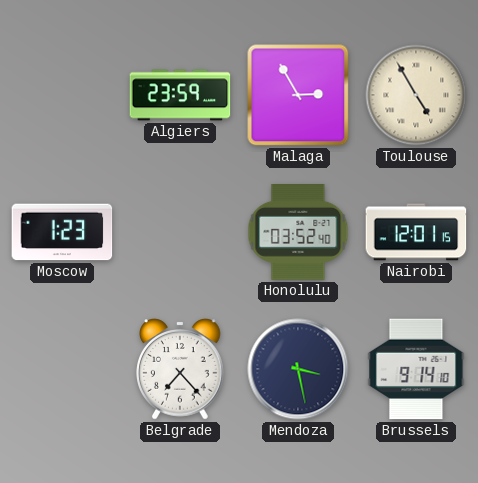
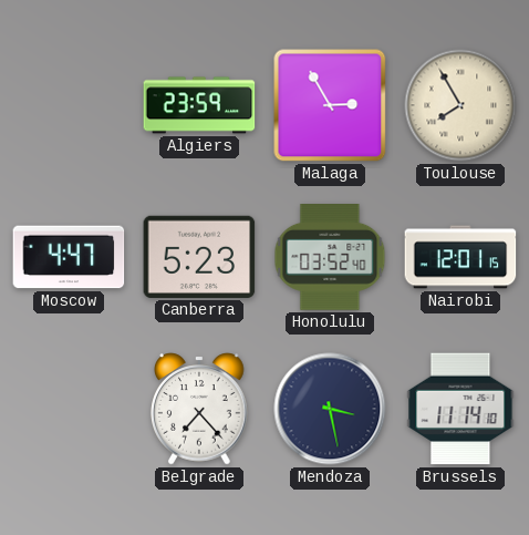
Toulouse: 4:55 -> 7:55
Moscow: 1:23 -> 4:47
Canberra: none -> 5:23
Brussels: 9:14 -> 11:14
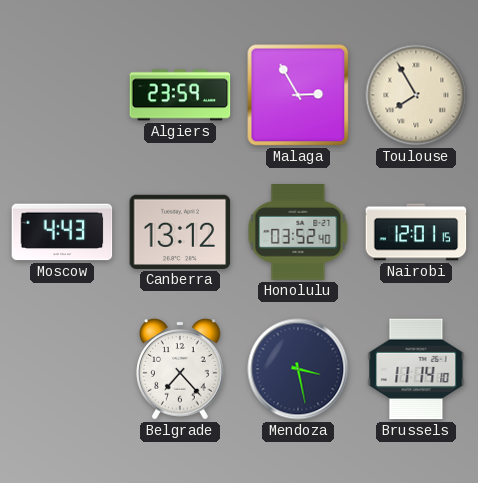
Moscow: 4:47 -> 4:43
Canberra: 5:23 -> 13:12
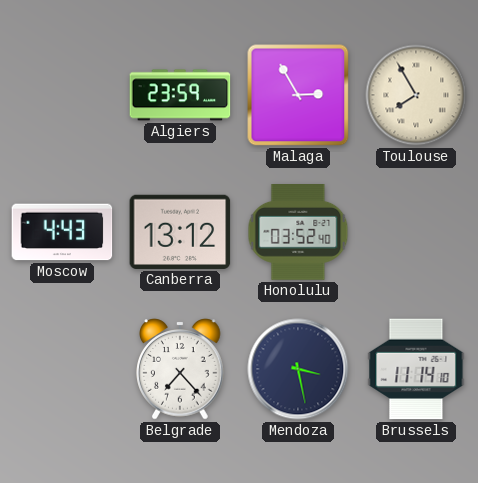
Nairobi: 12:01 -> none
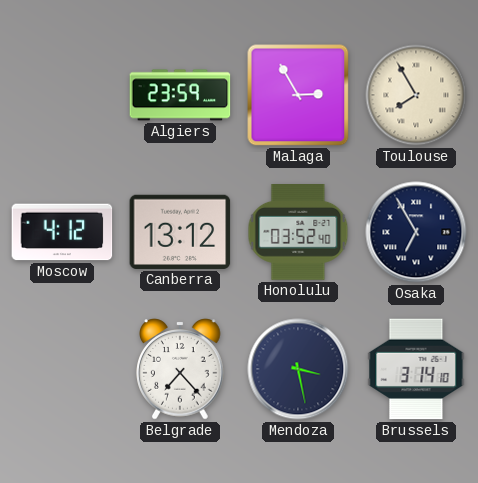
Moscow: 4:43 -> 4:12
Osaka: none -> 6:55
Brussels: 11:14 -> 3:14
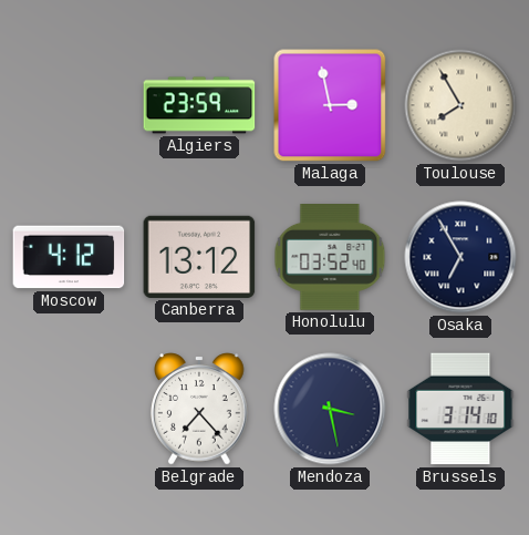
Malaga: 2:55 -> 2:58
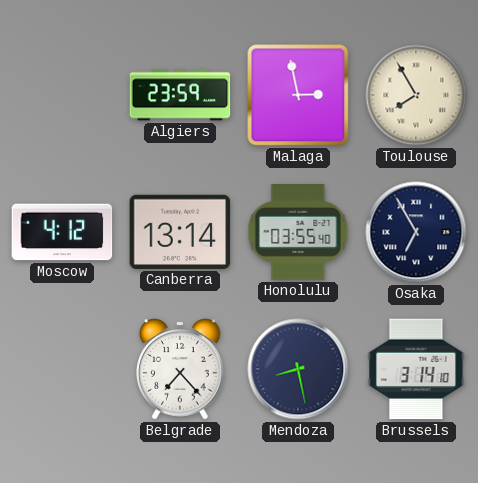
Canberra: 13:12 -> 13:14
Honolulu: 03:52 -> 03:55
Mendoza: 3:28 -> 8:28
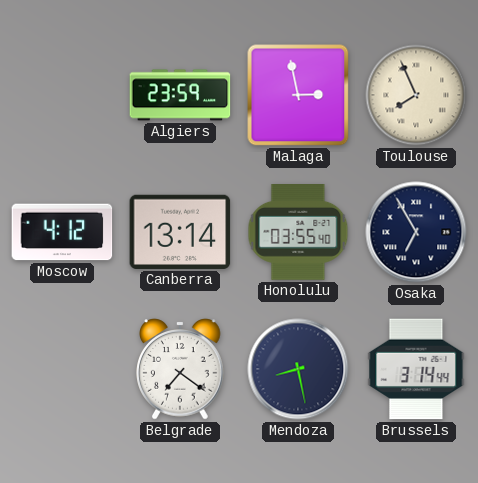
Toulouse: 7:55 -> 7:56
Belgrade: 7:23 -> 7:21
Brussels: 3:14:10 -> 3:14:44
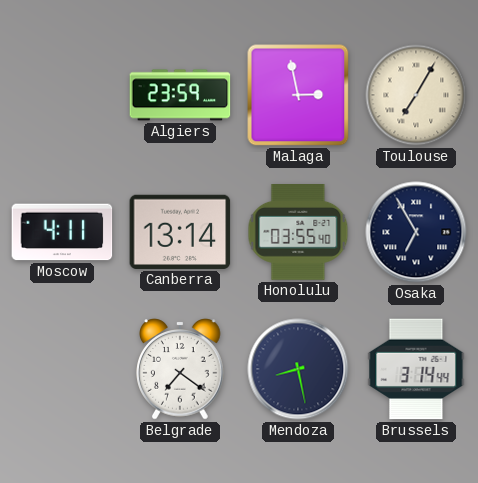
Toulouse: 7:56 -> 7:05
Moscow: 4:12 -> 4:11
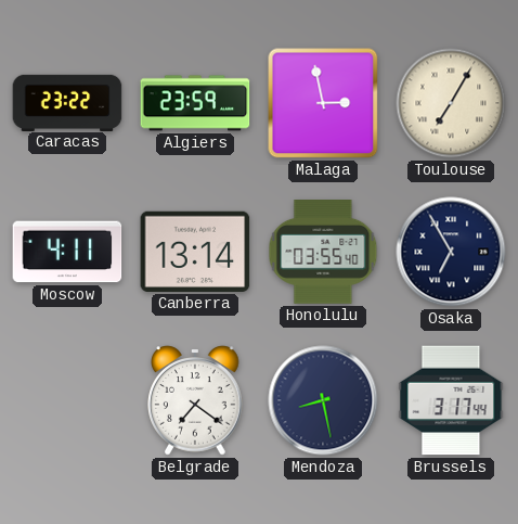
Caracas: none -> 23:22
Brussels: 3:14 -> 3:17
